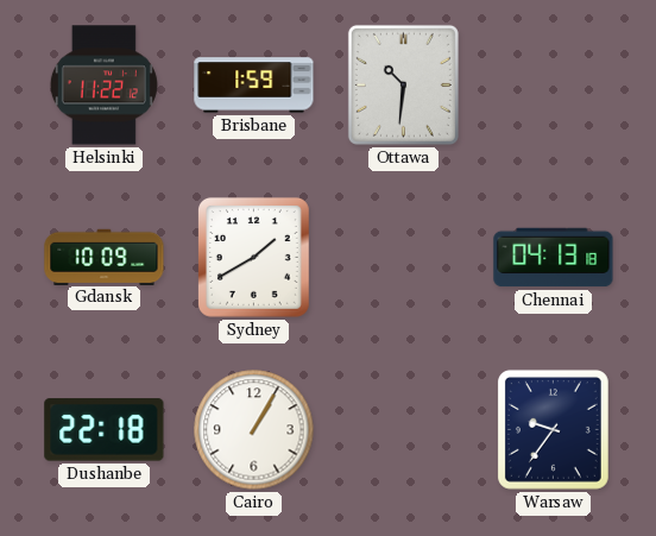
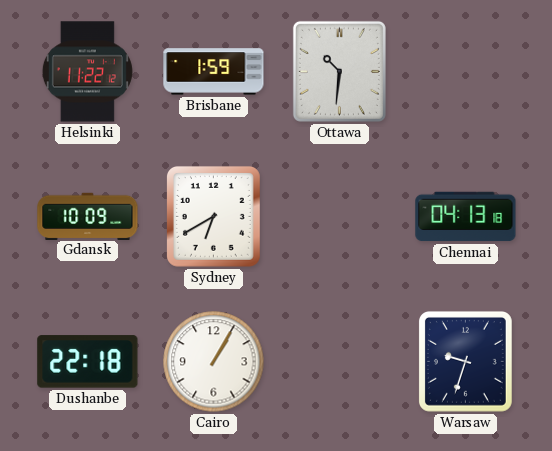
Sydney: 1:40 -> 6:40
Warsaw: 9:36 -> 9:33
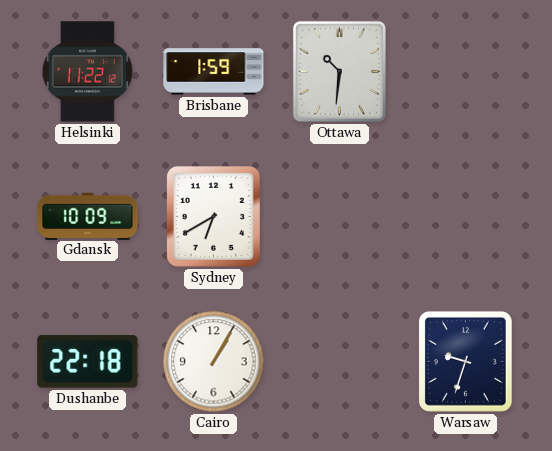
Chennai: 04:13 -> none
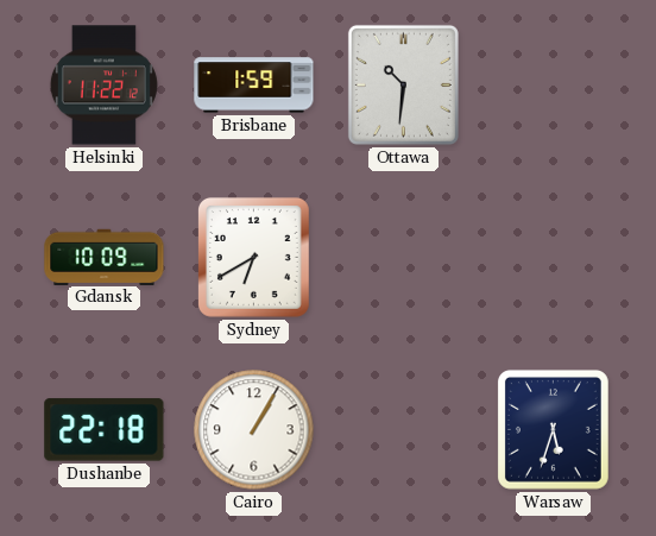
Warsaw: 9:33 -> 5:33
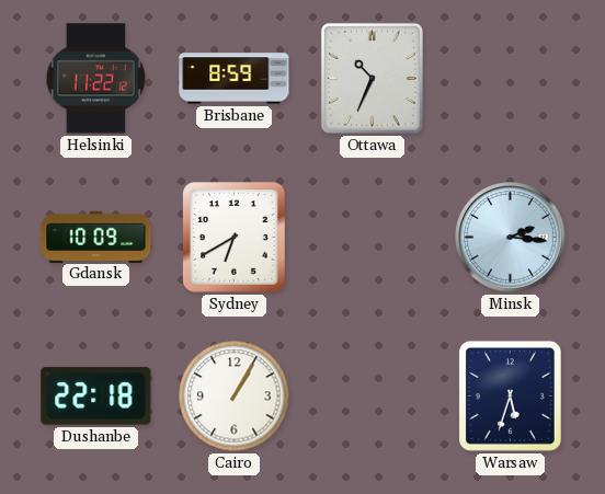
Brisbane: 1:59 -> 8:59
Ottawa: 10:31 -> 10:34
Minsk: none -> 2:16
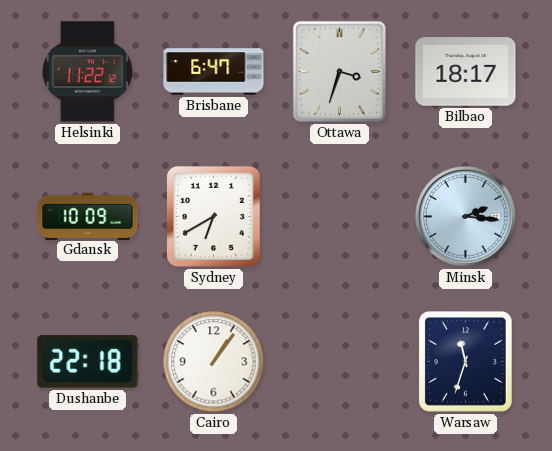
Brisbane: 8:59 -> 6:47
Ottawa: 10:34 -> 3:33
Bilbao: none -> 18:17
Cairo: 1:05 -> 1:06
Warsaw: 5:33 -> 11:33
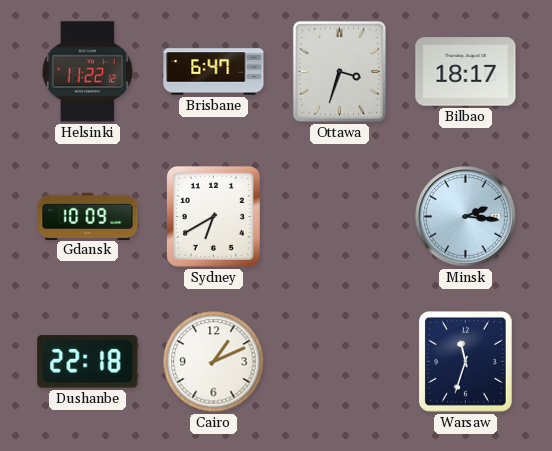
Cairo: 1:06 -> 1:11
